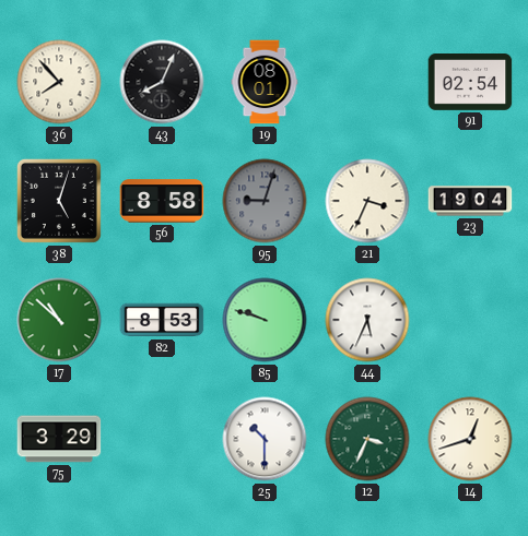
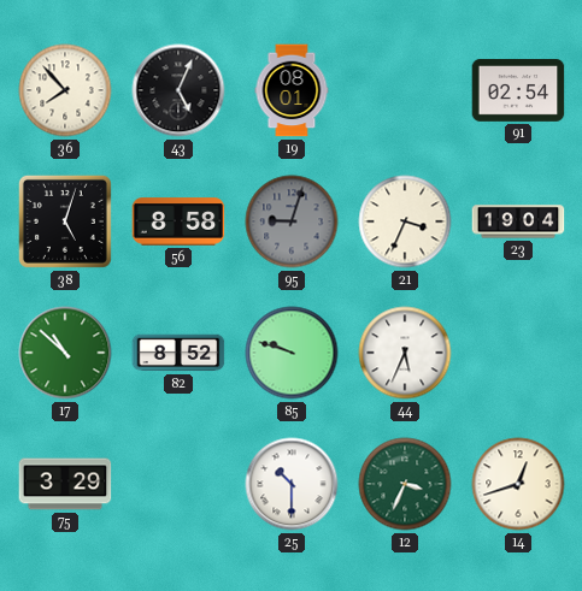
43: 8:04 -> 5:04
82: 8:53 -> 8:52
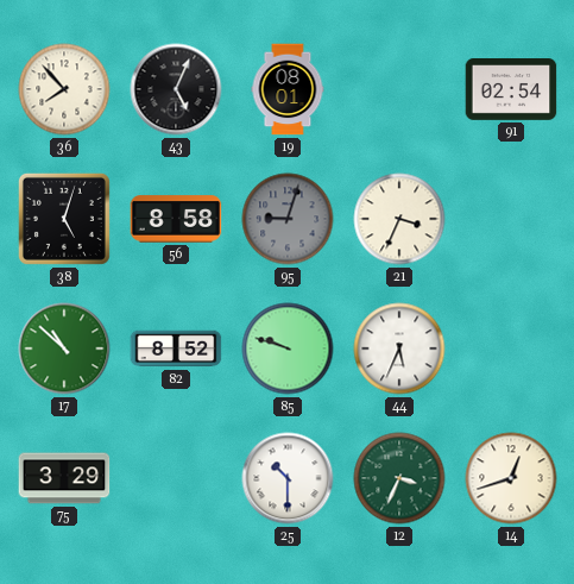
23: 19:04 -> none
